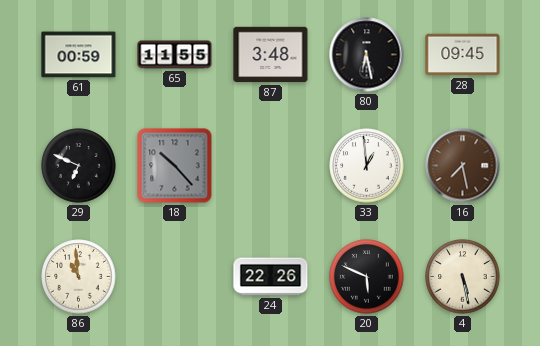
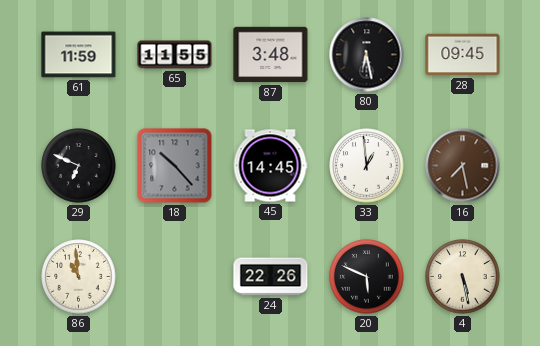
61: 00:59 -> 11:59
45: none -> 14:45
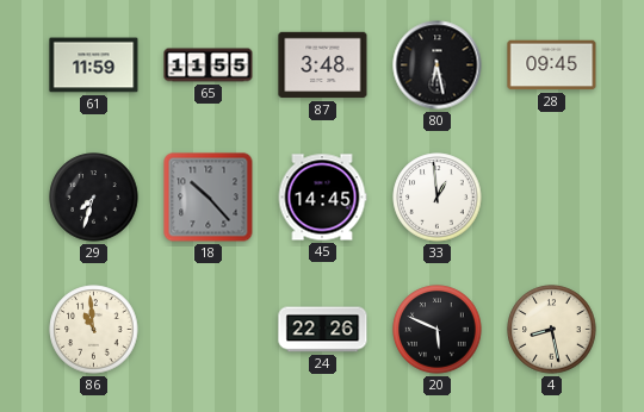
29: 6:49 -> 7:33
16: 7:28 -> none
4: 5:28 -> 8:28
